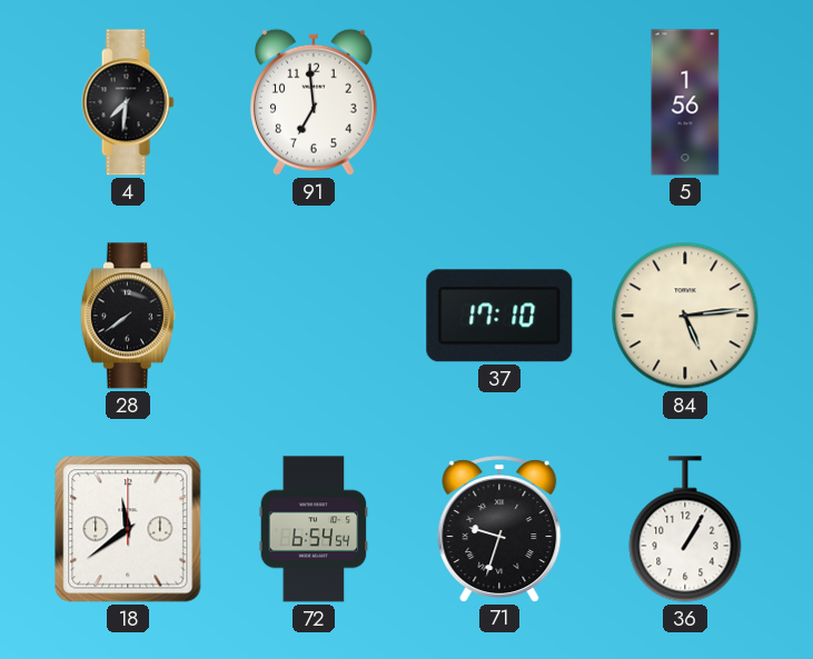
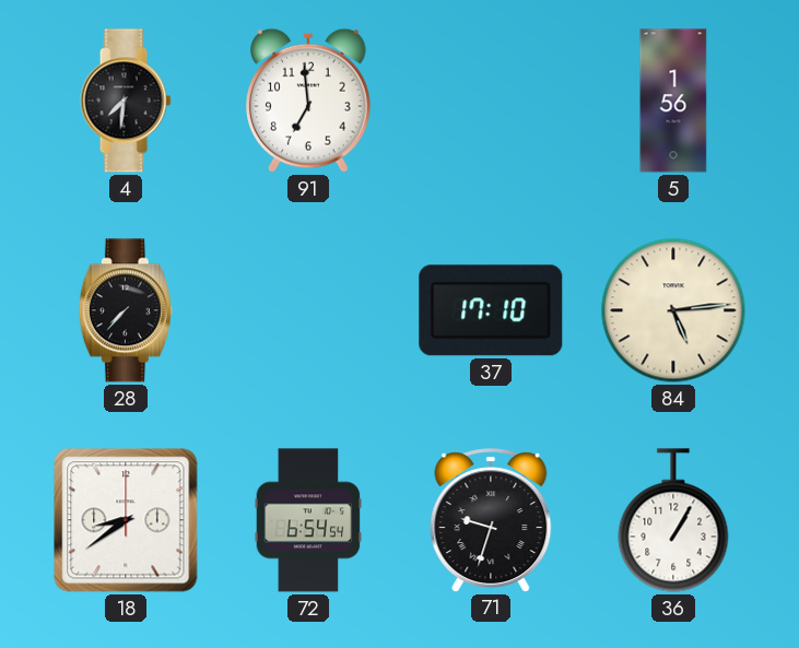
28: 7:39 -> 7:37
18: 11:39 -> 8:39
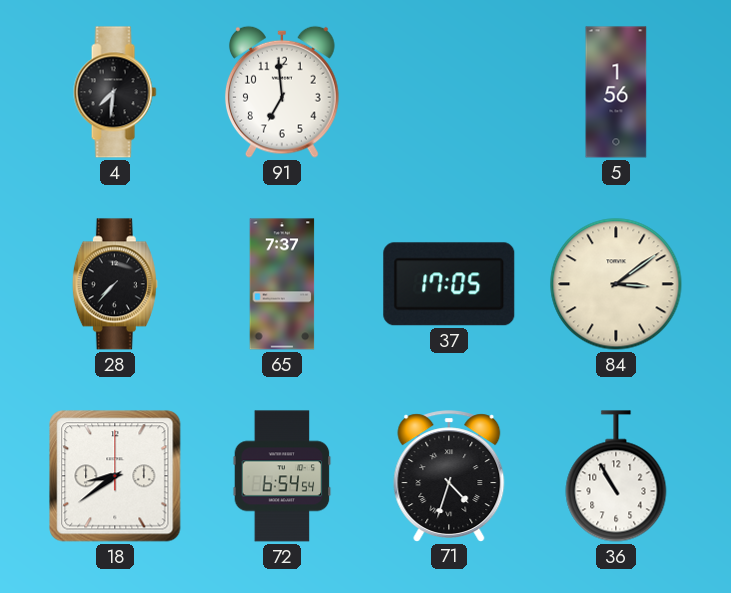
65: none -> 7:37
37: 17:10 -> 17:05
84: 5:14 -> 3:09
71: 9:33 -> 4:33
36: 1:05 -> 10:55
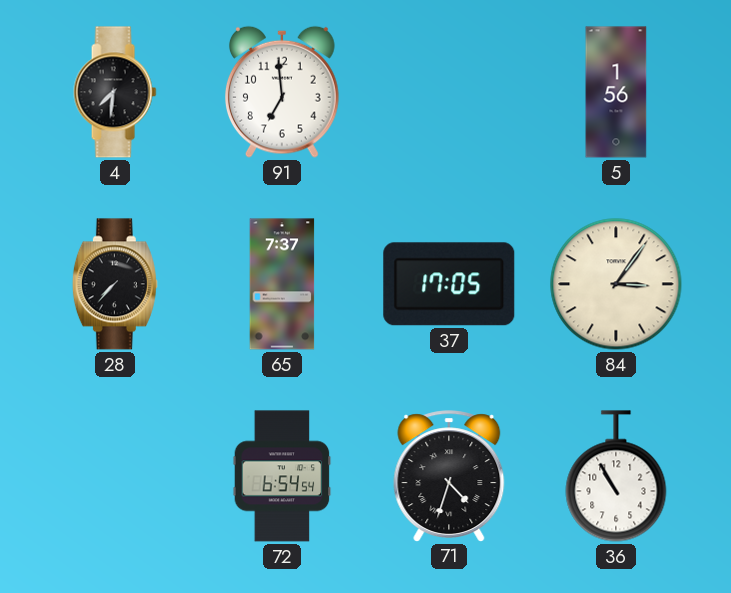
84: 3:09 -> 3:06
18: 8:39 -> none
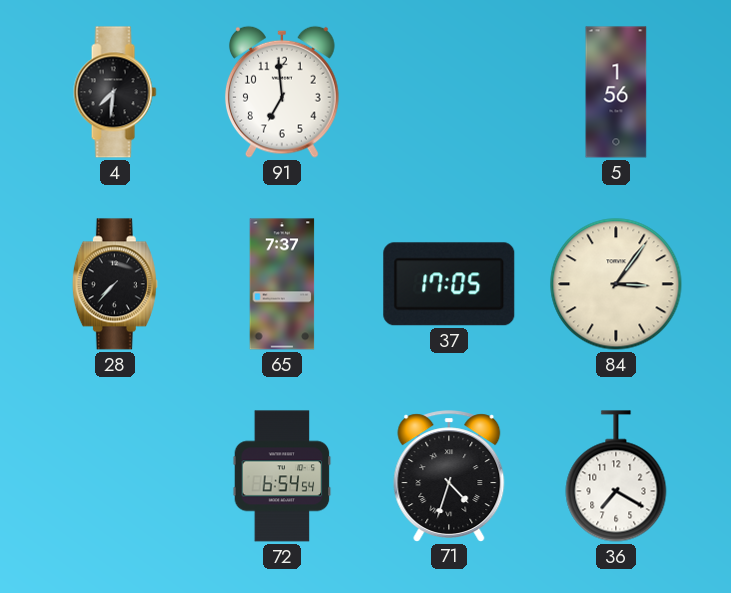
36: 10:55 -> 7:20
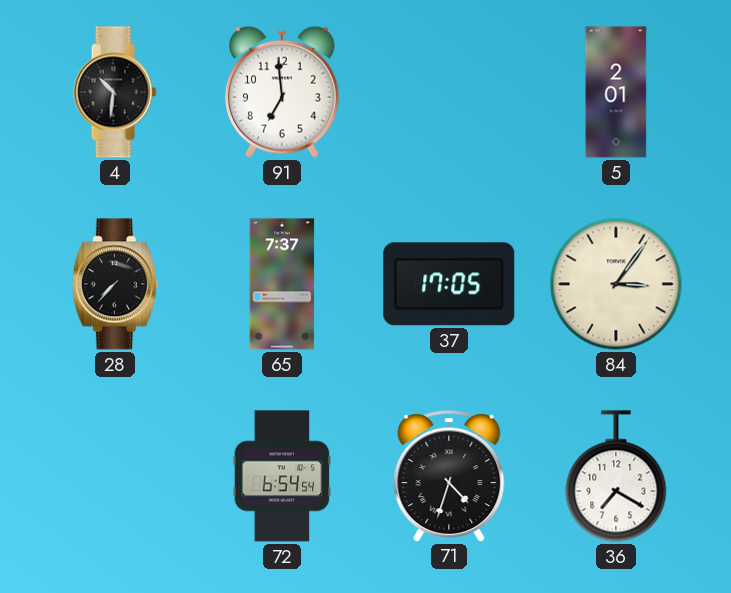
4: 7:31 -> 10:31
5: 1:56 -> 2:01
